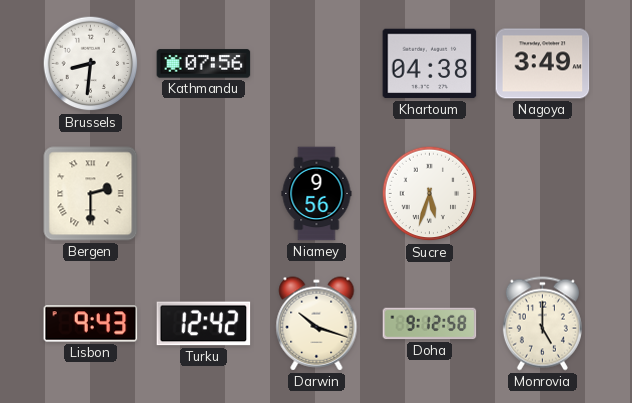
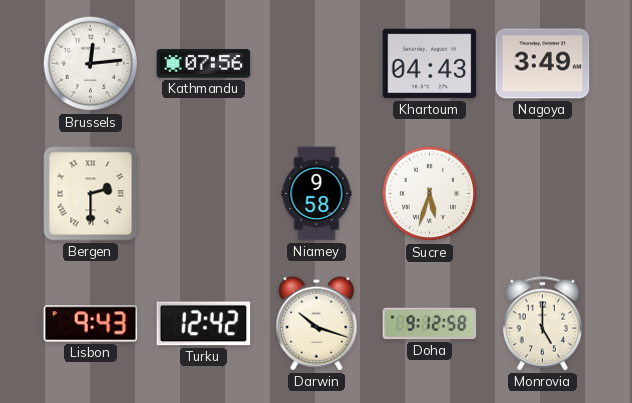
Brussels: 8:31 -> 12:14
Khartoum: 04:38 -> 04:43
Niamey: 9:56 -> 9:58
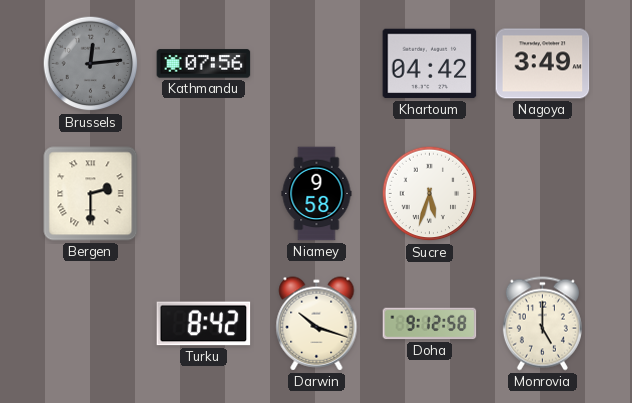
Brussels dial: white -> grey
Khartoum: 04:43 -> 04:42
Lisbon: 9:43 -> none
Turku: 12:42 -> 8:42
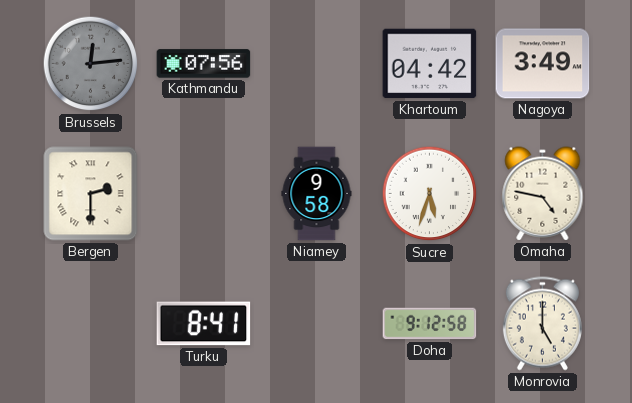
Omaha: none -> 4:47
Turku: 8:42 -> 8:41
Darwin: 10:18 -> none
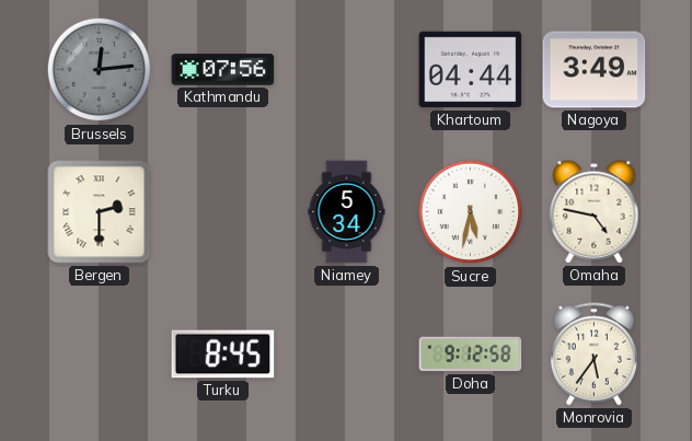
Khartoum: 04:42 -> 04:44
Niamey: 9:58 -> 5:34
Sucre: 5:33 -> 5:32
Turku: 8:41 -> 8:45
Monrovia: 5:00 -> 5:36
